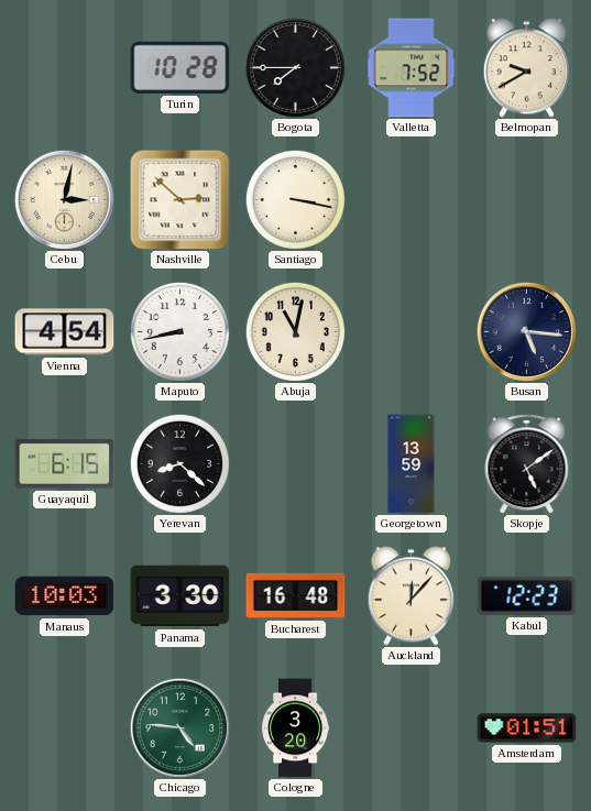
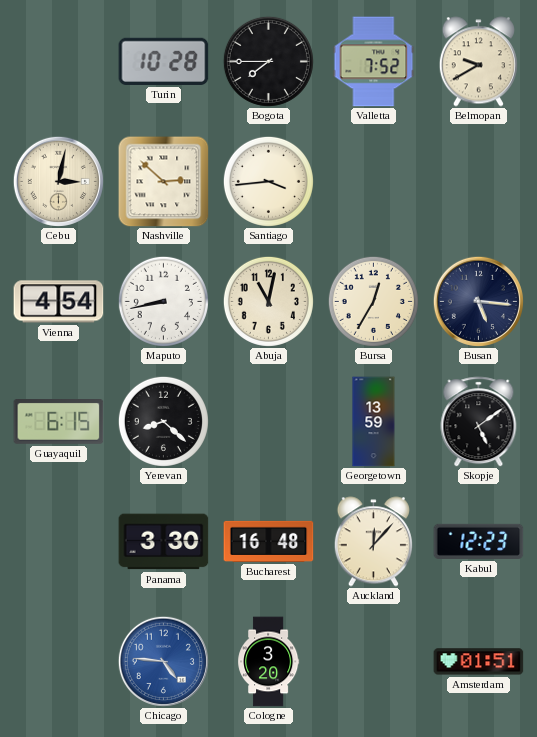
Santiago: 3:17 -> 3:44
Bursa: none -> 12:35
Manaus: 10:03 -> none
Chicago dial: green -> blue
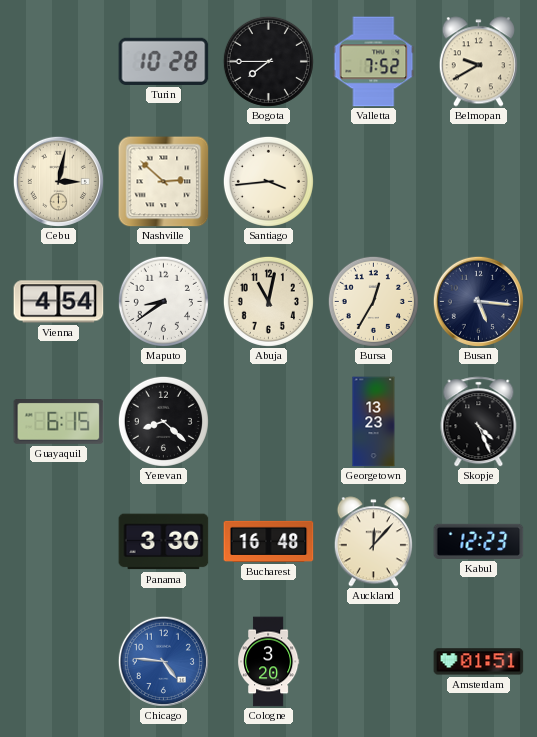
Maputo: 8:43 -> 8:39
Georgetown: 13:59 -> 13:23
Skopje: 5:09 -> 4:26
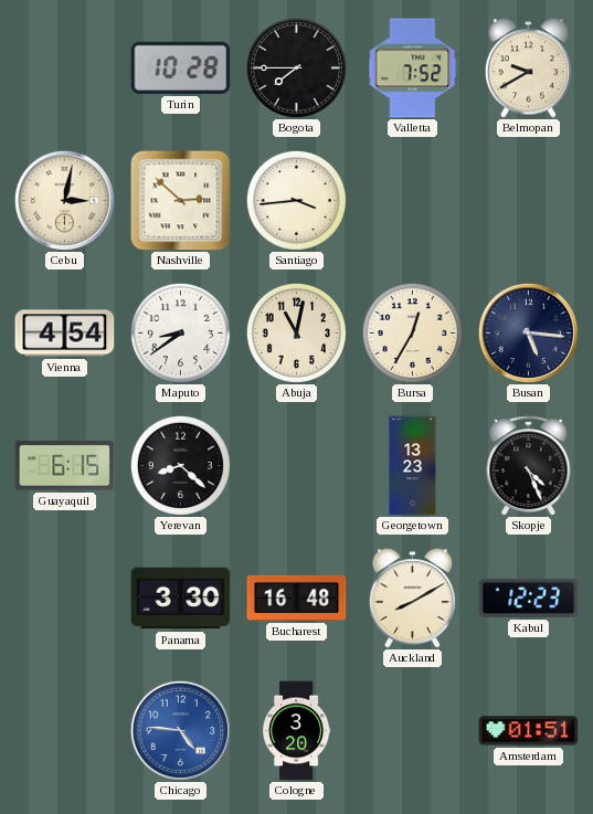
Auckland: 12:07 -> 8:10
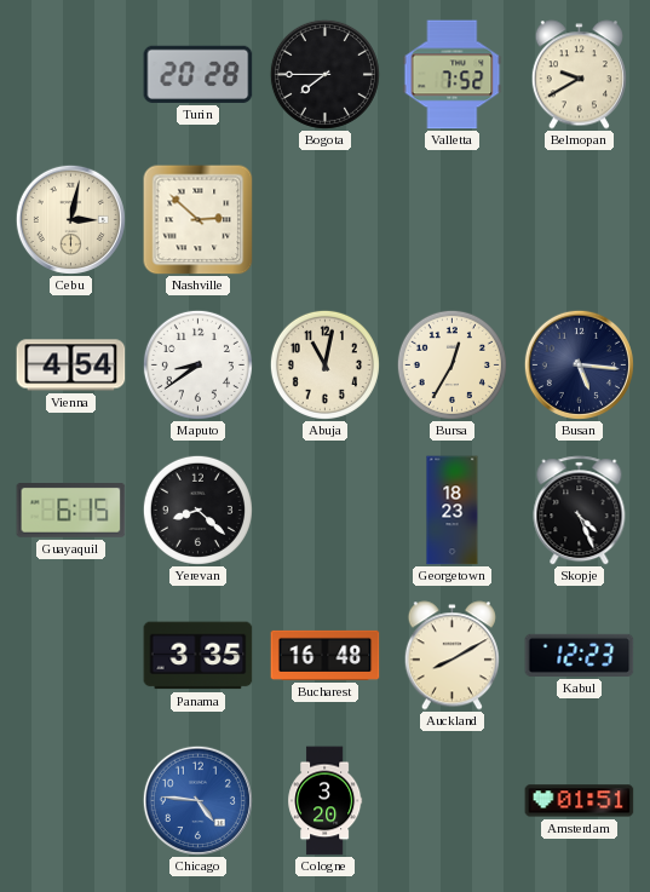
Turin: 10:28 -> 20:28
Santiago: 3:44 -> none
Georgetown: 13:23 -> 18:23
Panama: 3:30 -> 3:35
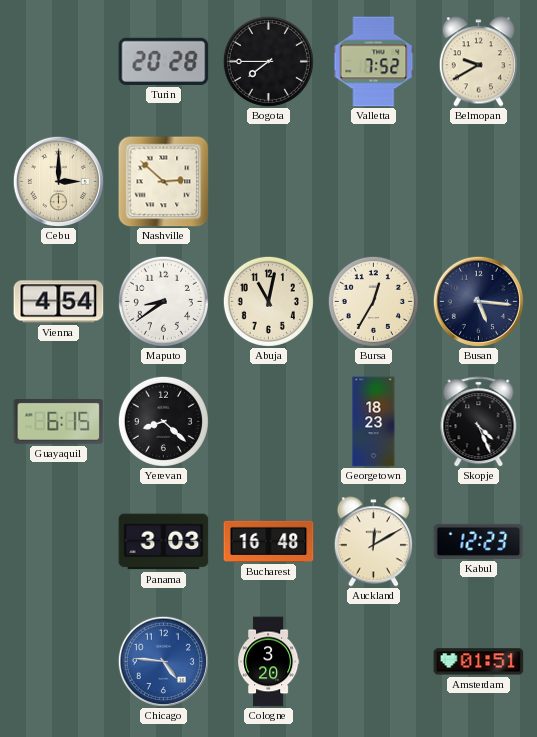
Cebu: 3:02 -> 3:00
Panama: 3:35 -> 3:03
Auckland: 8:10 -> 12:10
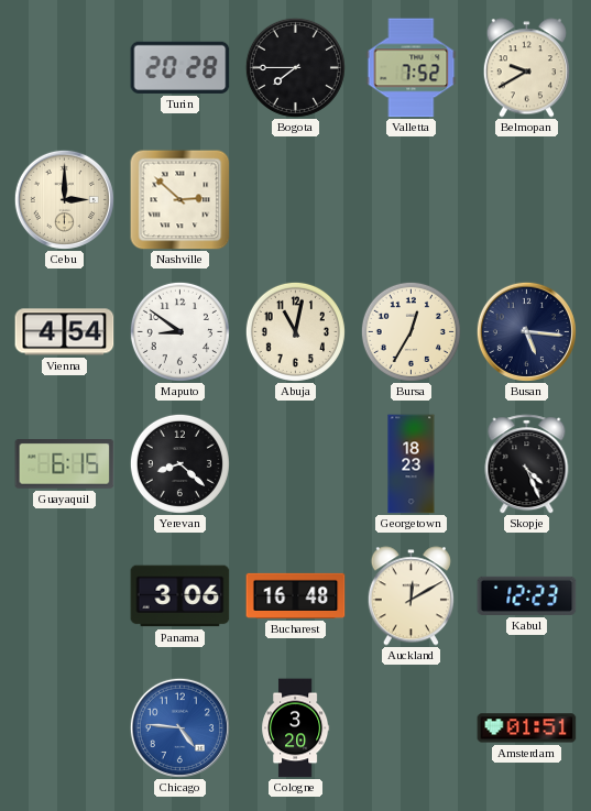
Maputo: 8:39 -> 8:51
Panama: 3:03 -> 3:06
